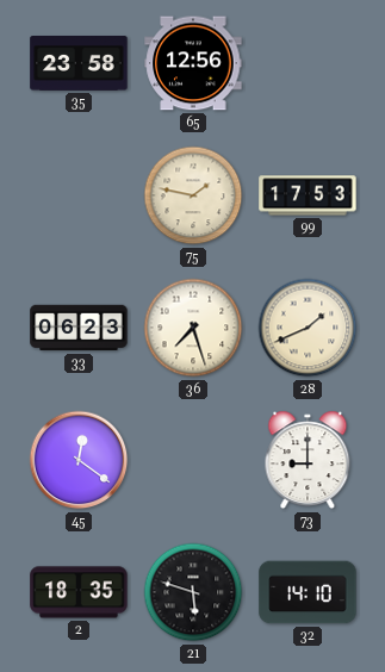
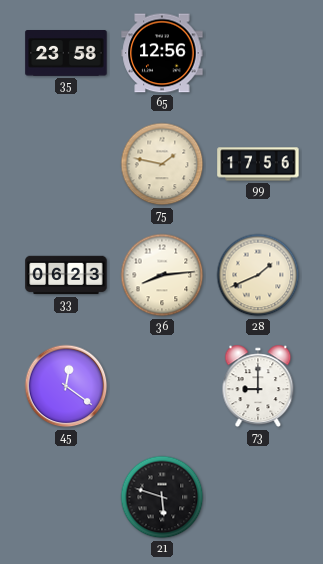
99: 17:53 -> 17:56
36: 7:27 -> 8:14
2: 18:35 -> none
32: 14:10 -> none
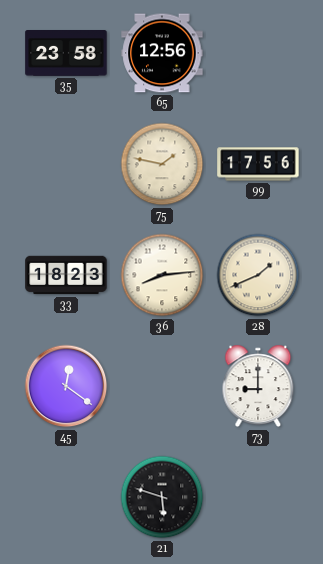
33: 06:23 -> 18:23
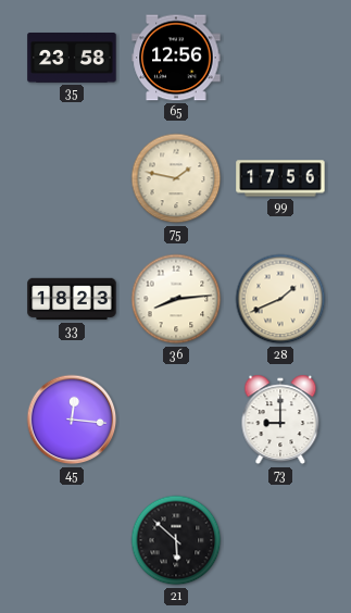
45: 12:21 -> 12:16
21: 5:48 -> 5:52
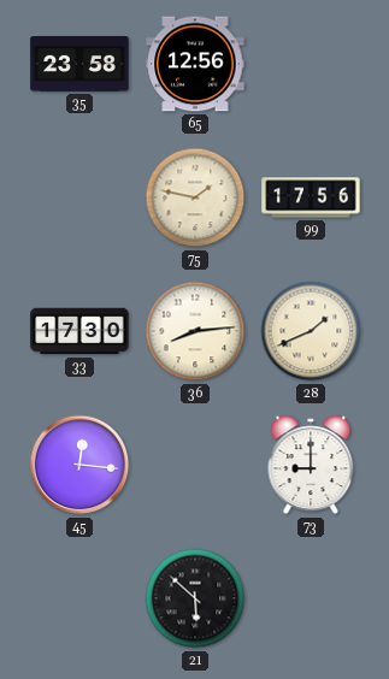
33: 18:23 -> 17:30
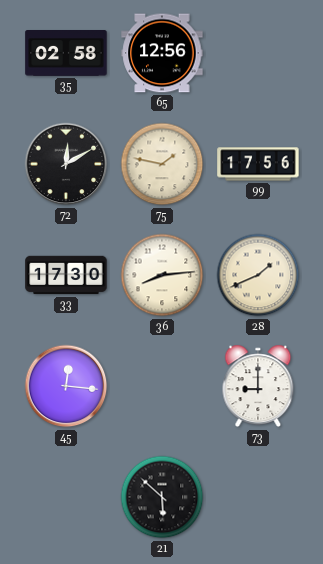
35: 23:58 -> 02:58
72: none -> 12:10
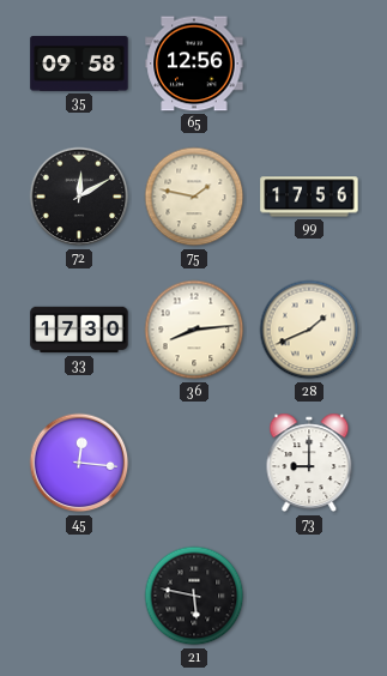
35: 02:58 -> 09:58
21: 5:52 -> 5:47
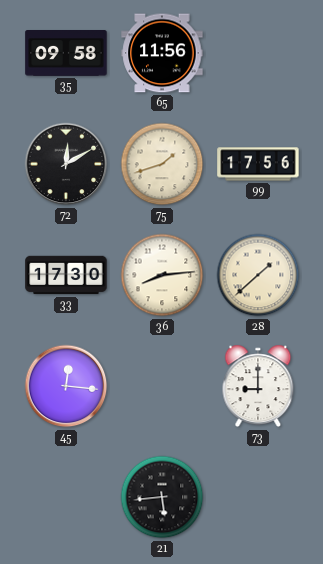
65: 12:56 -> 11:56
75: 1:47 -> 1:42
28: 1:41 -> 1:38
21: 5:47 -> 5:44
